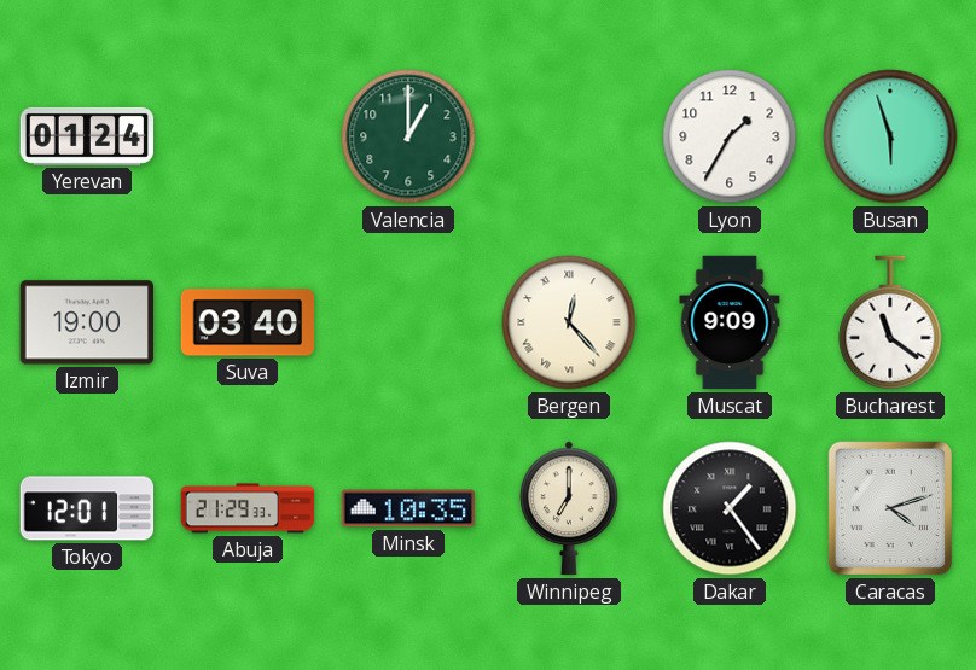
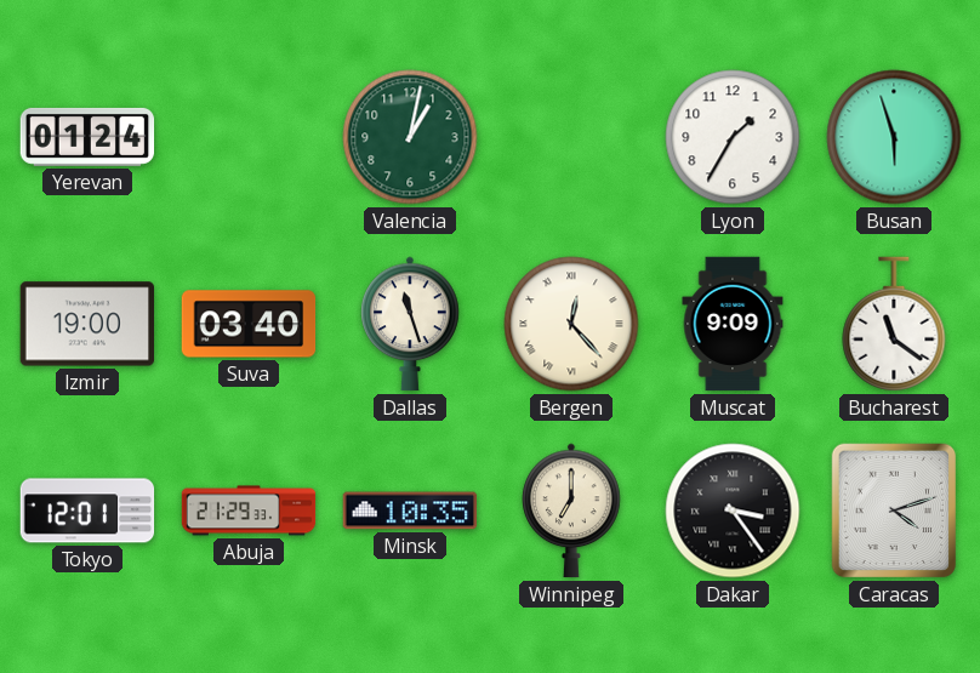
Valencia: 1:00 -> 1:02
Dallas: none -> 11:27
Dakar: 1:24 -> 3:24
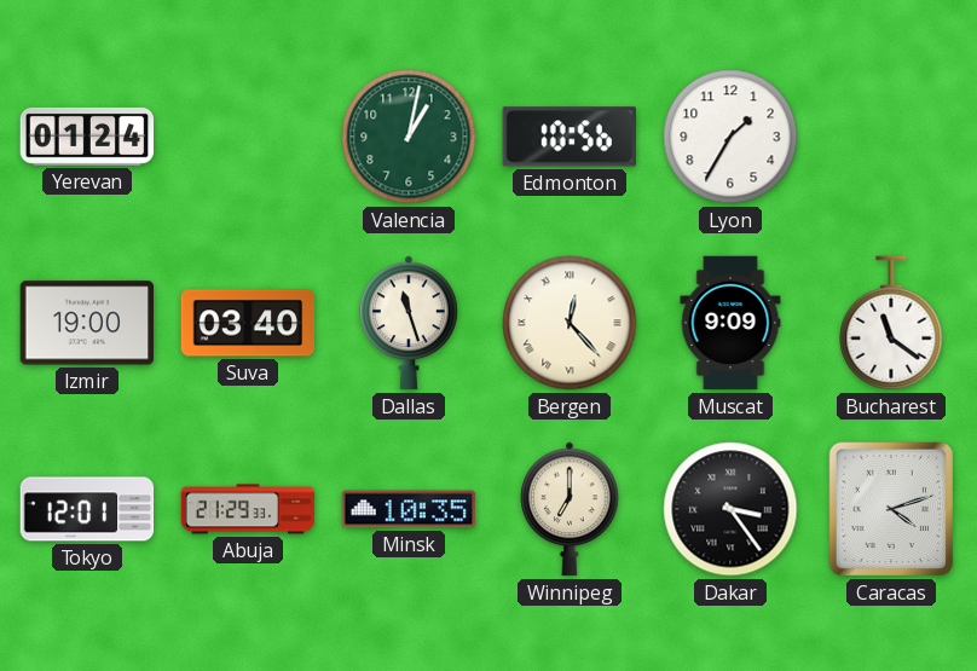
Edmonton: none -> 10:56
Busan: 5:57 -> none
